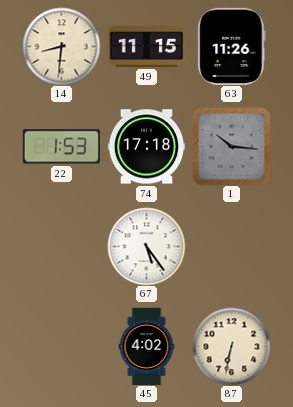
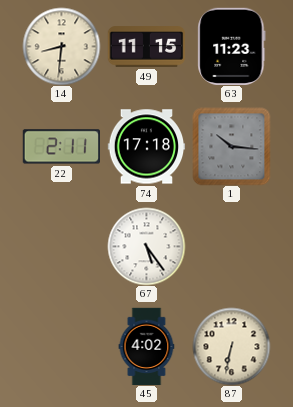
63: 11:26 -> 11:23
22: 1:53 -> 2:11
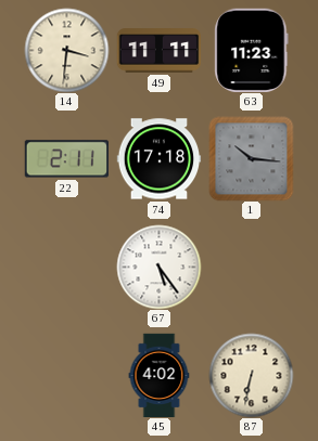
14: 8:31 -> 3:31
49: 11:15 -> 11:11
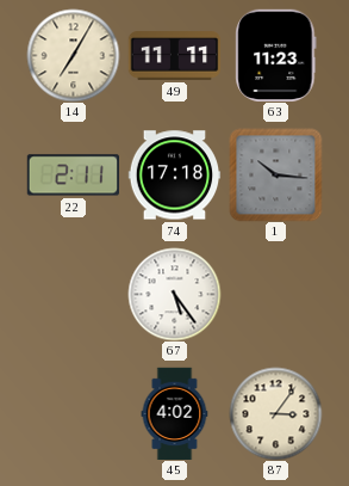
14: 3:31 -> 7:05
87: 6:32 -> 3:06
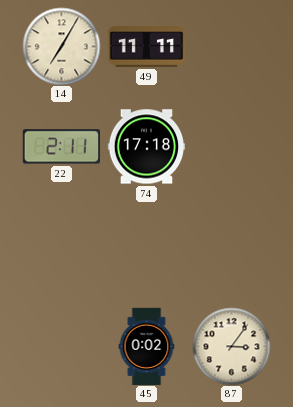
63: 11:23 -> none
1: 10:16 -> none
67: 5:24 -> none
45: 4:02 -> 0:02
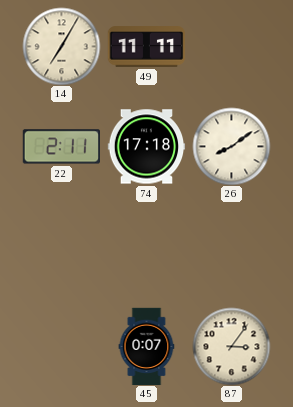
26: none -> 8:09
45: 0:02 -> 0:07
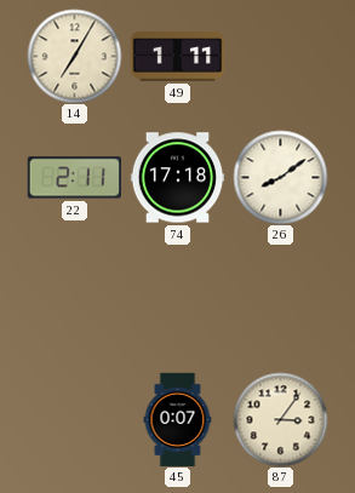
49: 11:11 -> 1:11
